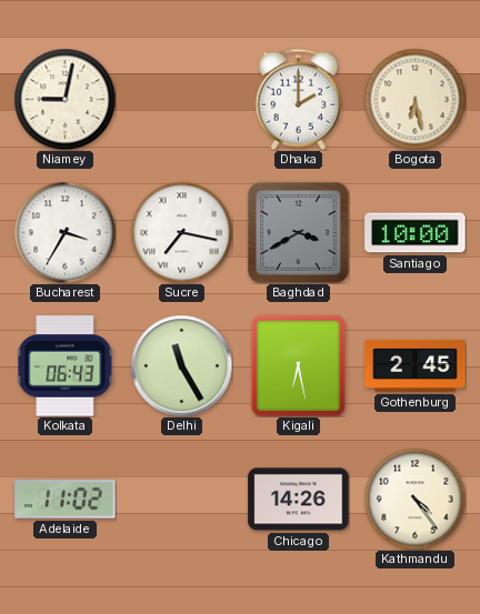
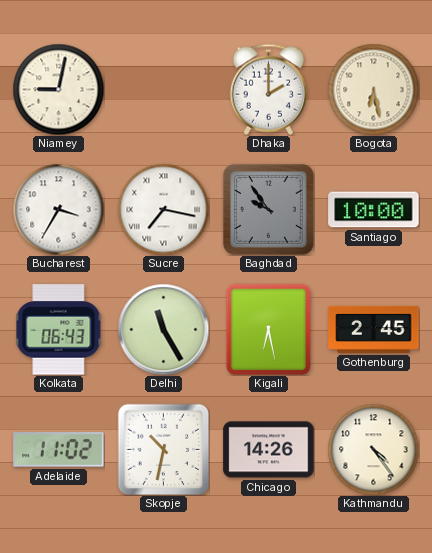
Baghdad: 3:40 -> 9:54
Skopje: none -> 10:32
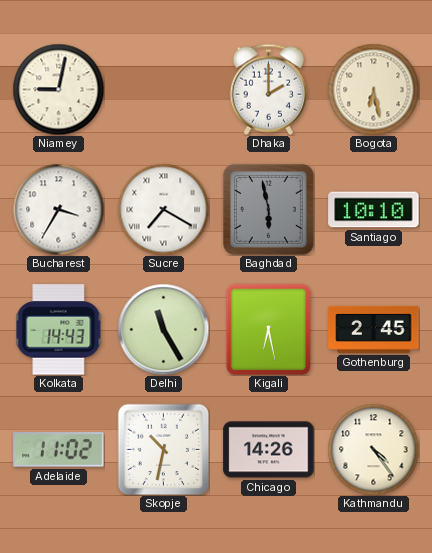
Sucre: 7:17 -> 7:20
Baghdad: 9:54 -> 5:58
Santiago: 10:00 -> 10:10
Kolkata: 06:43 -> 14:43
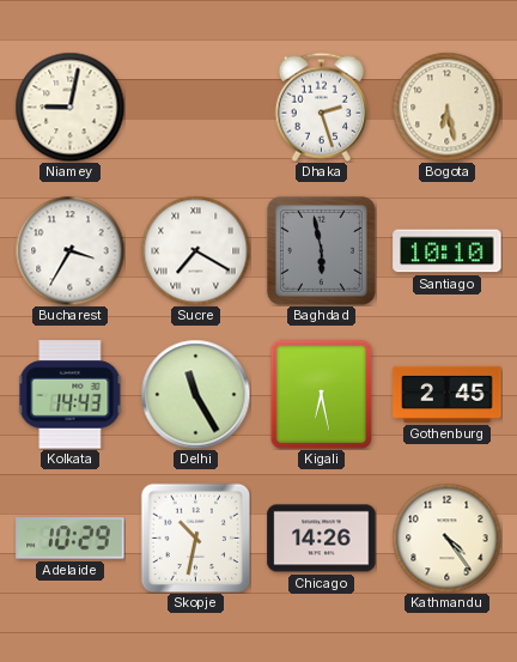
Dhaka: 2:00 -> 2:27
Adelaide: 11:02 -> 10:29
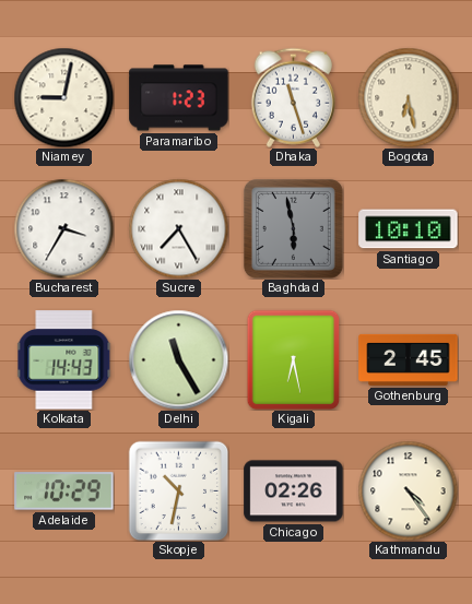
Paramaribo: none -> 1:23
Dhaka: 2:27 -> 11:27
Sucre: 7:20 -> 7:25
Chicago: 14:26 -> 02:26
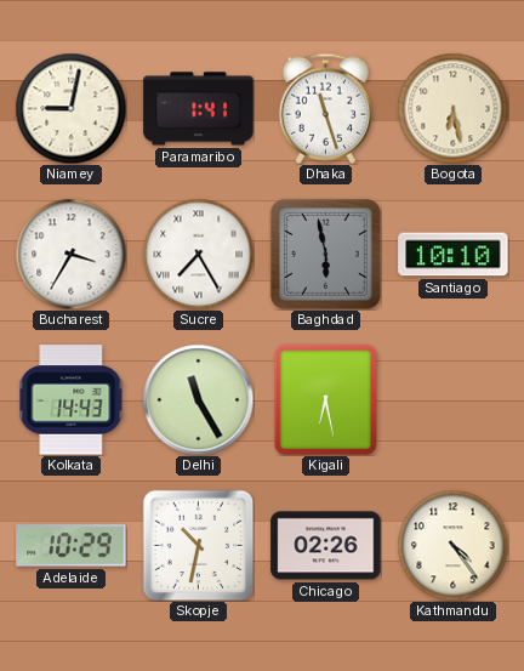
Paramaribo: 1:23 -> 1:41
Gothenburg: 2:45 -> none
